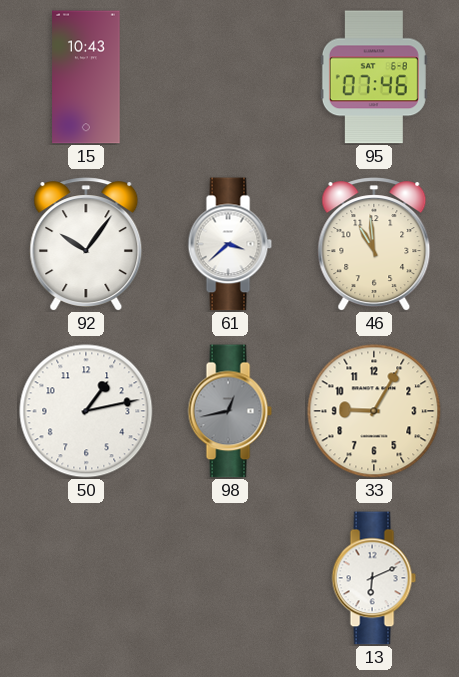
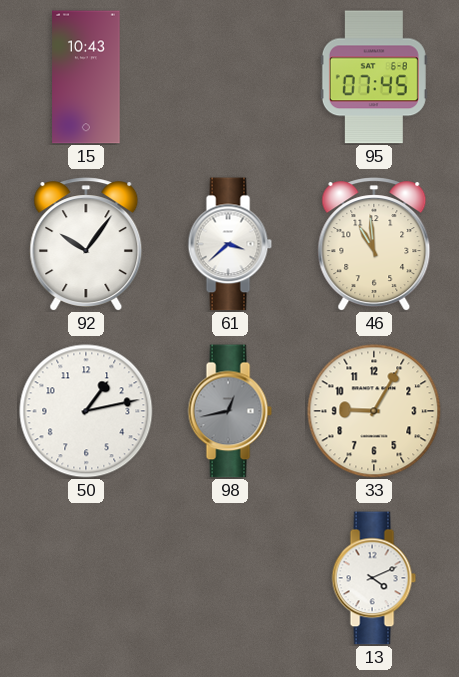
95: 07:46 -> 07:45
13: 6:11 -> 4:11
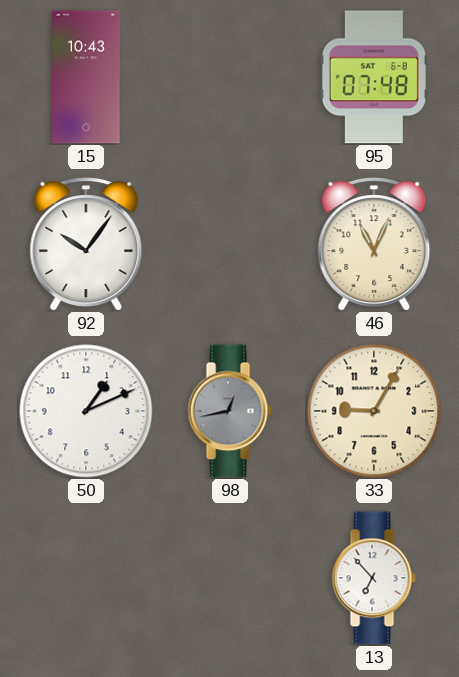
95: 07:45 -> 07:48
61: 3:38 -> none
46: 10:59 -> 11:04
50: 1:13 -> 1:11
13: 4:11 -> 6:53
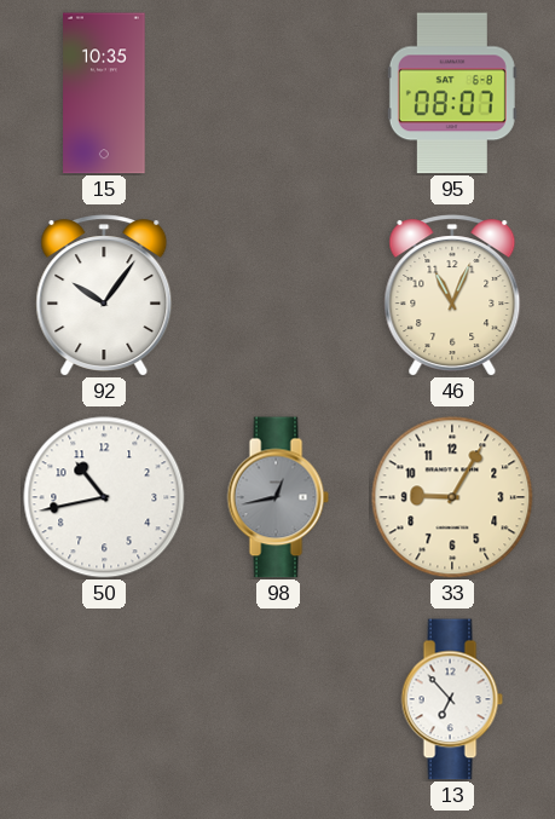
15: 10:43 -> 10:35
95: 07:48 -> 08:07
50: 1:11 -> 10:43
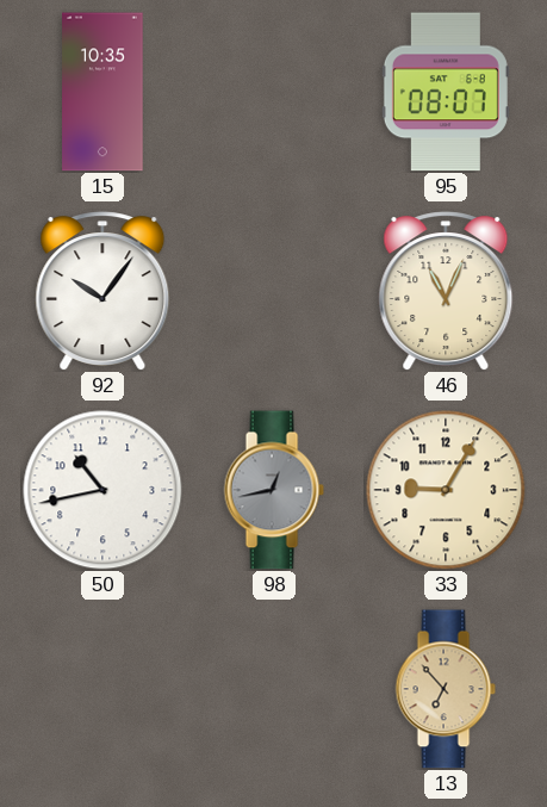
13 dial: white -> champagne
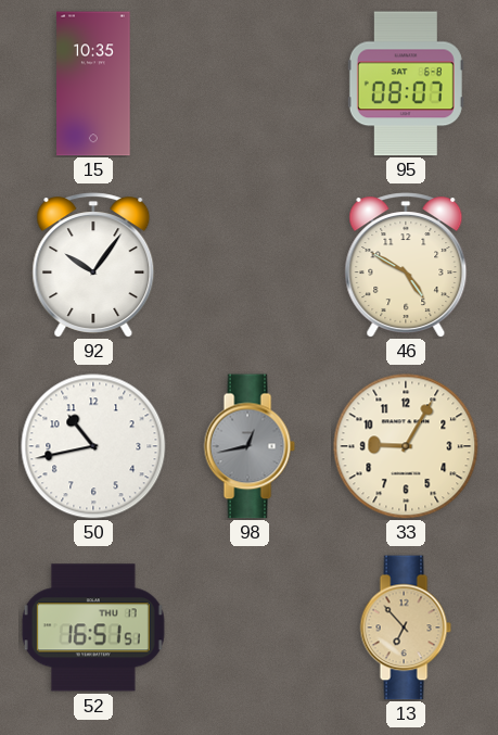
46: 11:04 -> 4:50
52: none -> 16:51
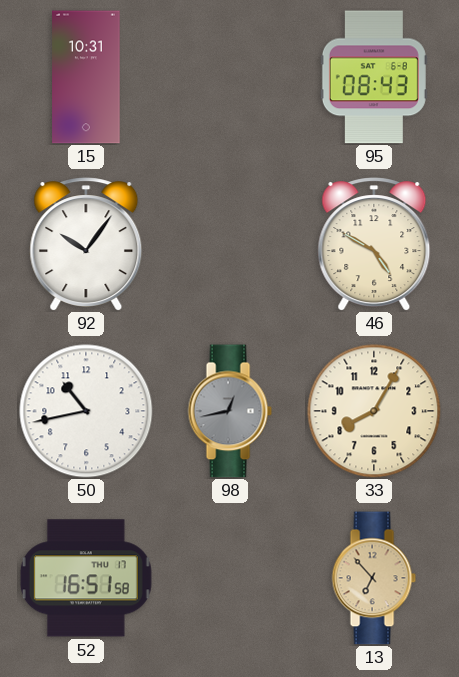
15: 10:35 -> 10:31
95: 08:07 -> 08:43
33: 9:05 -> 8:05
52: 16:51:51 -> 16:51:58
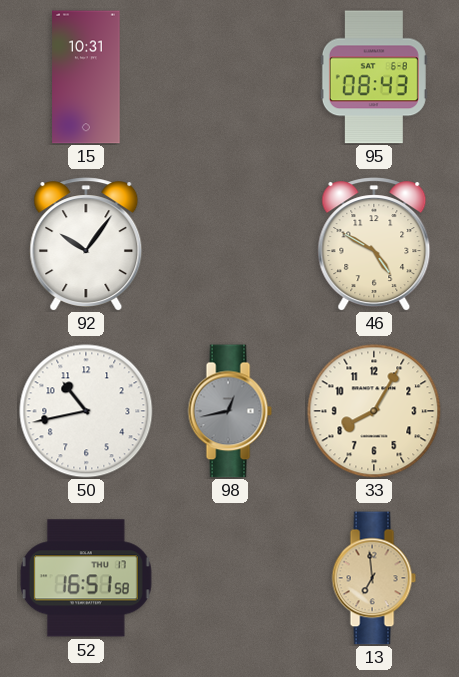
13: 6:53 -> 6:59
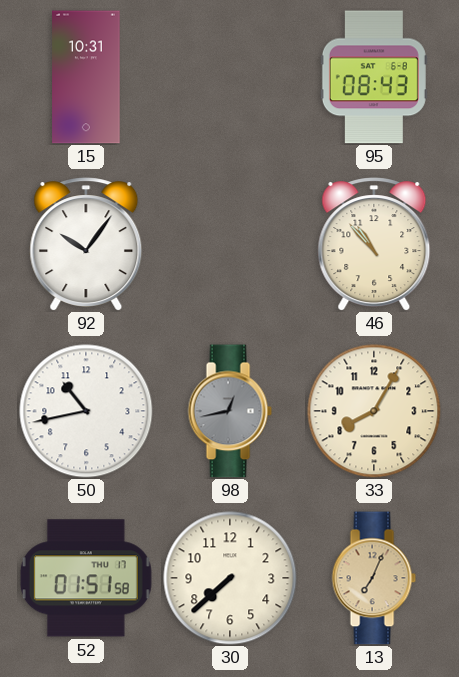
46: 4:50 -> 10:53
52: 16:51 -> 01:51
30: none -> 7:38
13: 6:59 -> 7:04
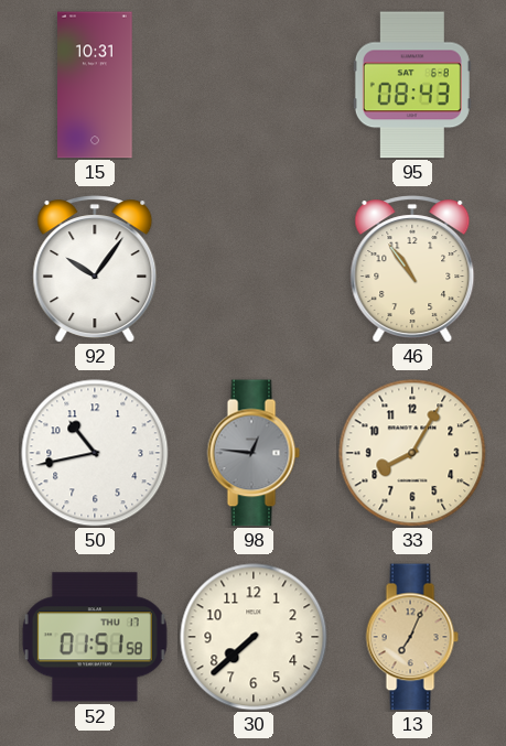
46: 10:53 -> 10:54
98: 12:43 -> 12:46
